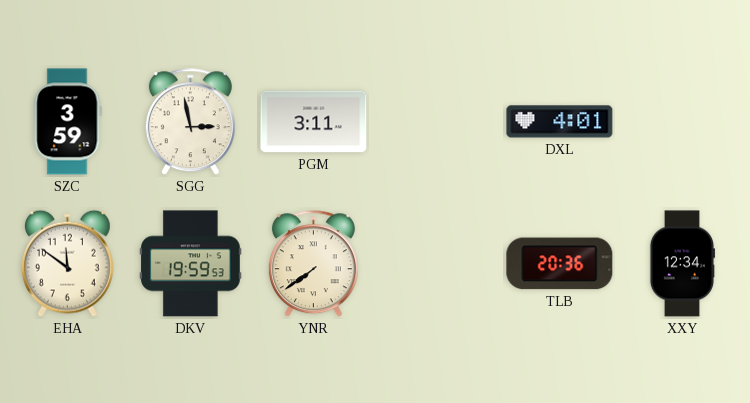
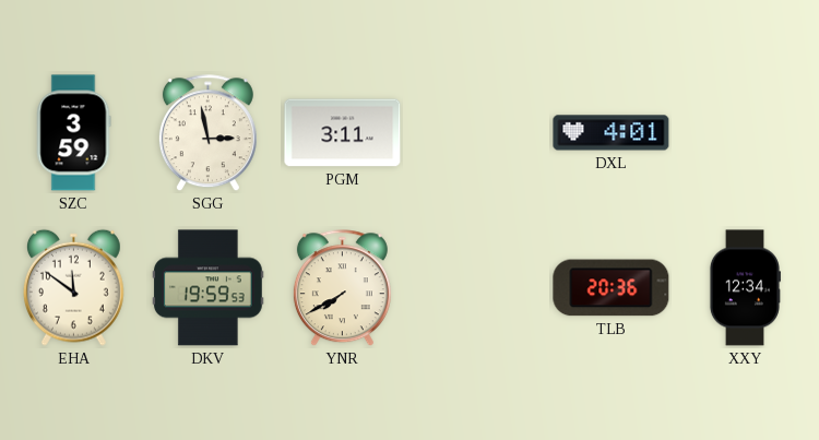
YNR: 7:39 -> 7:40
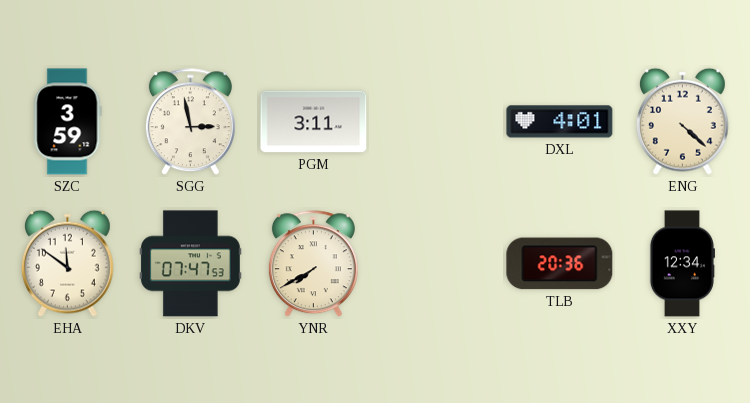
ENG: none -> 4:22
DKV: 19:59 -> 07:47
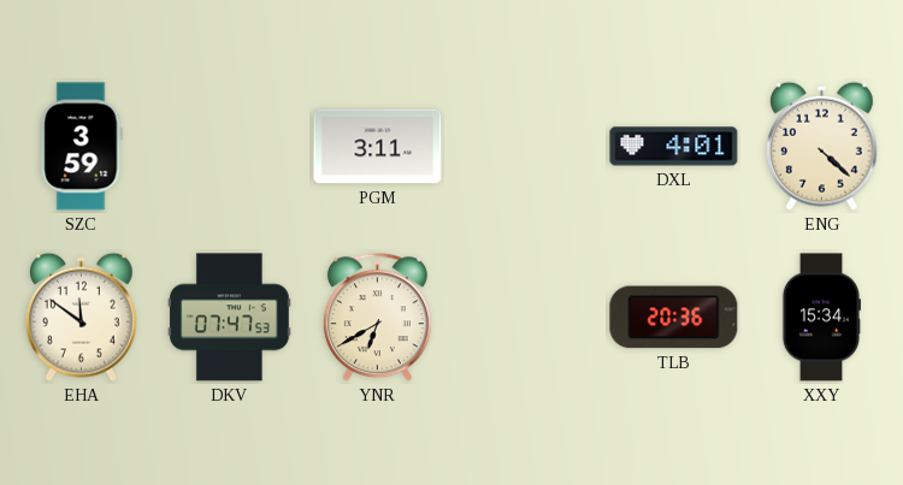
SGG: 2:58 -> none
YNR: 7:40 -> 6:40
XXY: 12:34 -> 15:34
